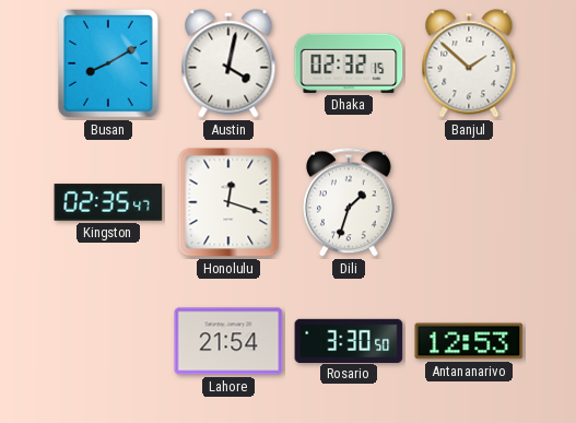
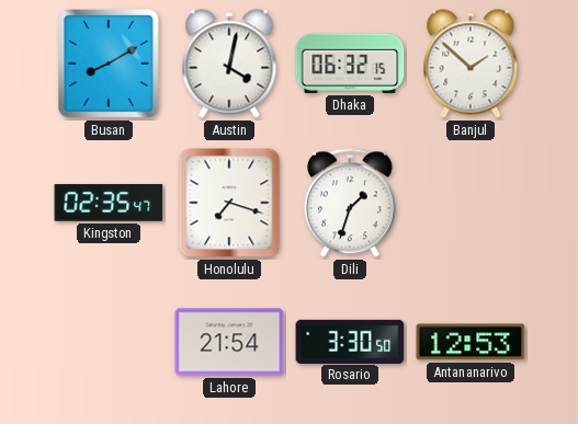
Dhaka: 02:32 -> 06:32
Honolulu: 12:18 -> 7:18
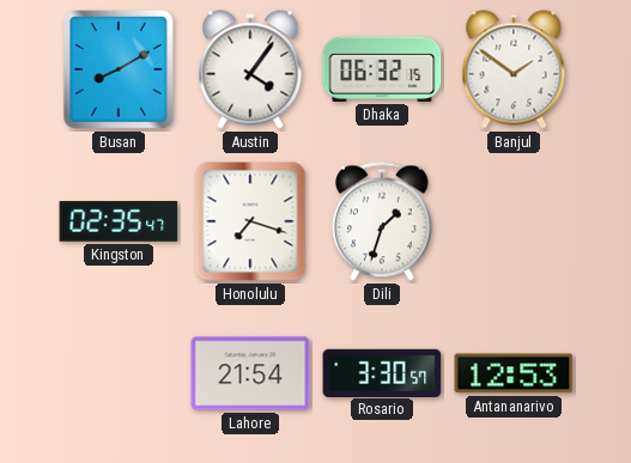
Austin: 4:02 -> 4:06
Banjul: 1:52 -> 1:51
Rosario: 3:30:50 -> 3:30:57
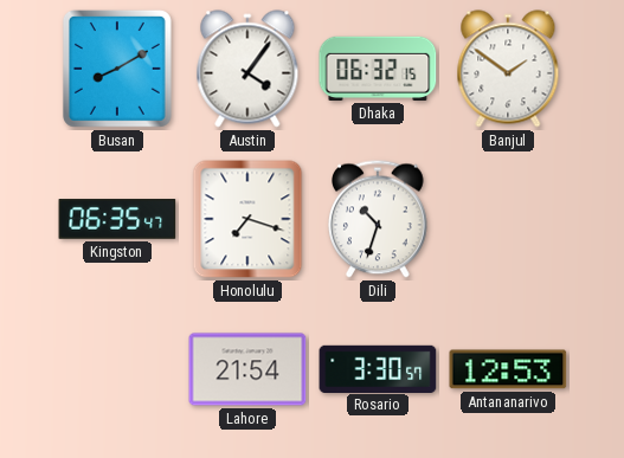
Kingston: 02:35 -> 06:35
Dili: 1:33 -> 10:33
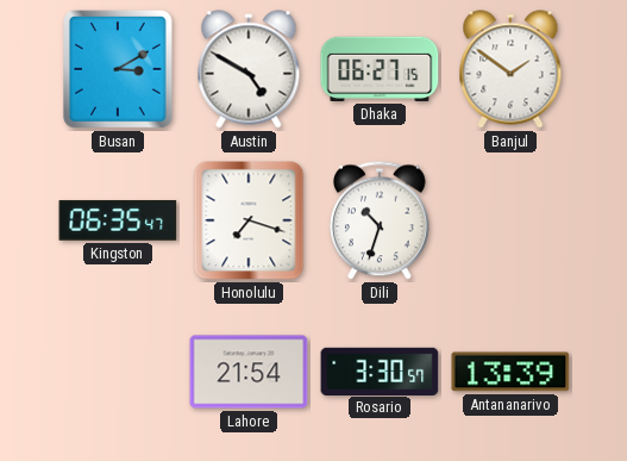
Busan: 8:10 -> 3:10
Austin: 4:06 -> 4:50
Dhaka: 06:32 -> 06:27
Antananarivo: 12:53 -> 13:39
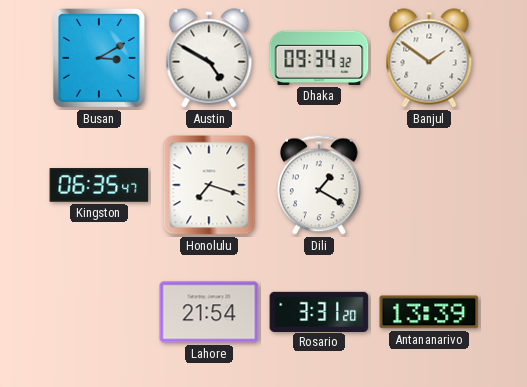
Dhaka: 06:27 -> 09:34
Dili: 10:33 -> 1:20
Rosario: 3:30 -> 3:31
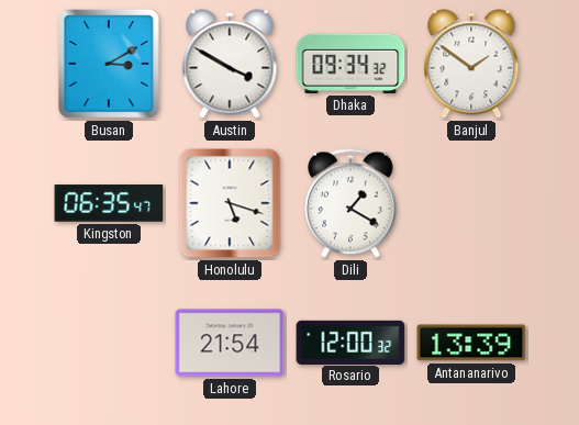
Austin: 4:50 -> 3:50
Honolulu: 7:18 -> 5:18
Rosario: 3:31 -> 12:00
